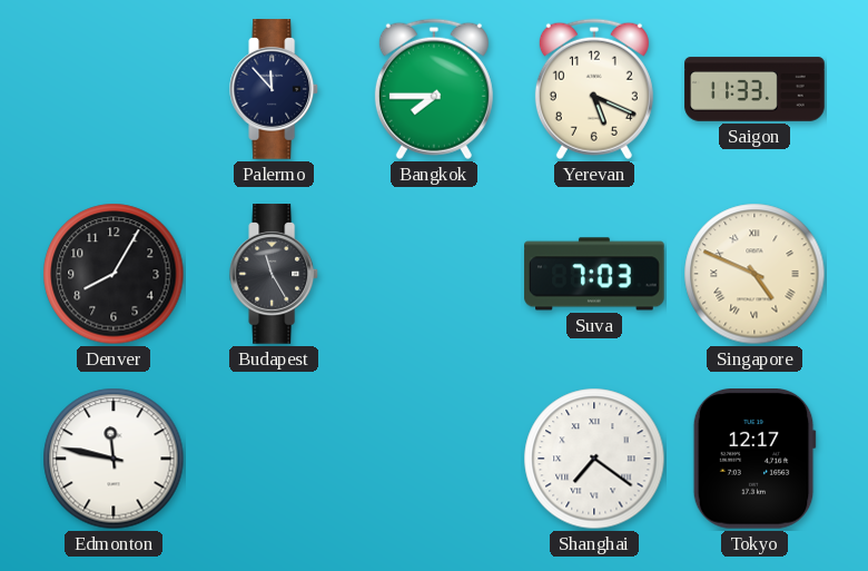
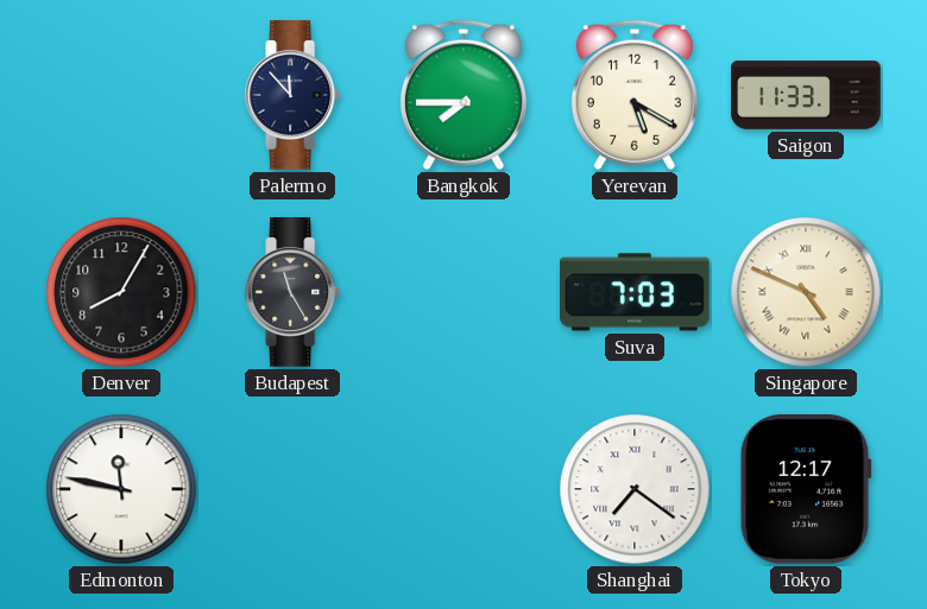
Yerevan: 5:19 -> 5:20
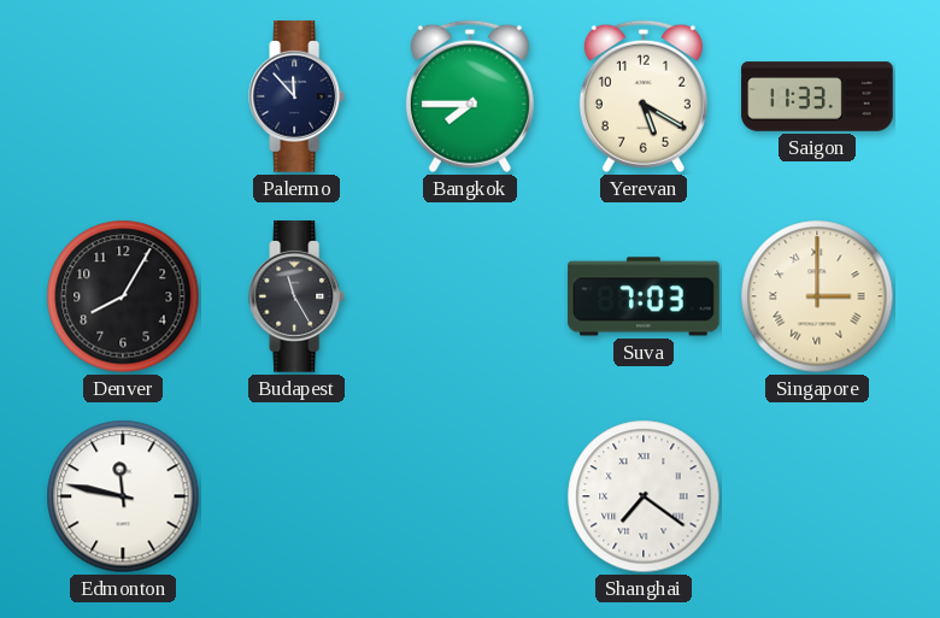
Singapore: 4:49 -> 3:00
Tokyo: 12:17 -> none
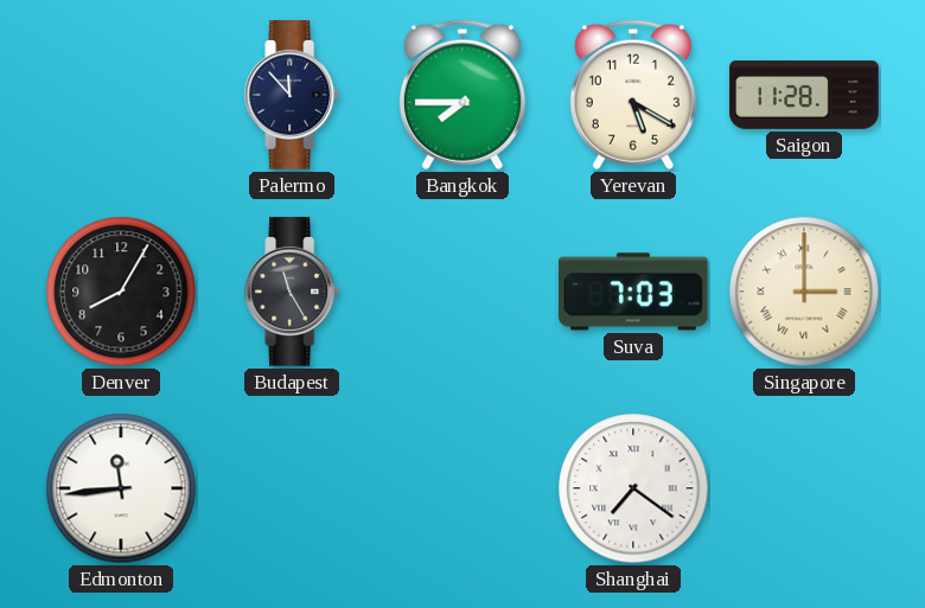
Saigon: 11:33 -> 11:28
Edmonton: 11:47 -> 11:44
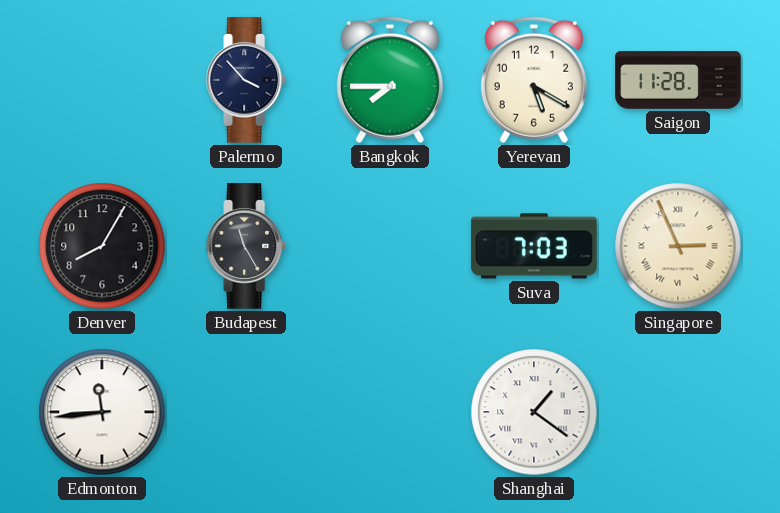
Palermo: 11:53 -> 3:53
Singapore: 3:00 -> 2:56
Shanghai: 7:21 -> 1:21
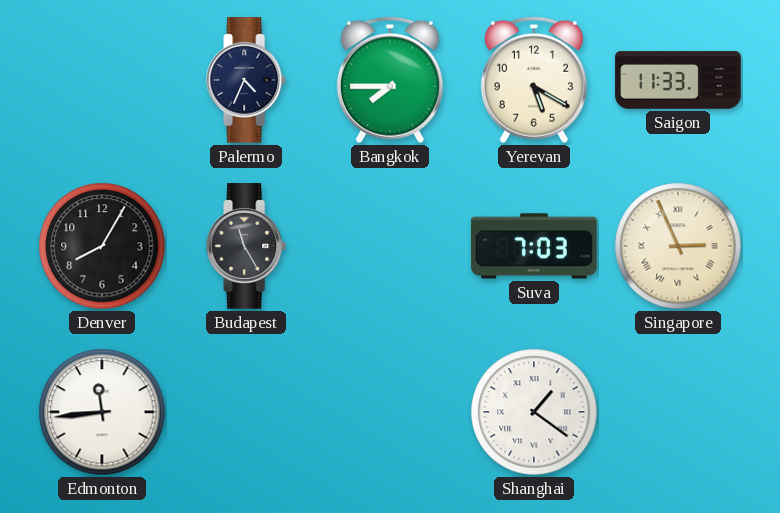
Palermo: 3:53 -> 4:34
Saigon: 11:28 -> 11:33
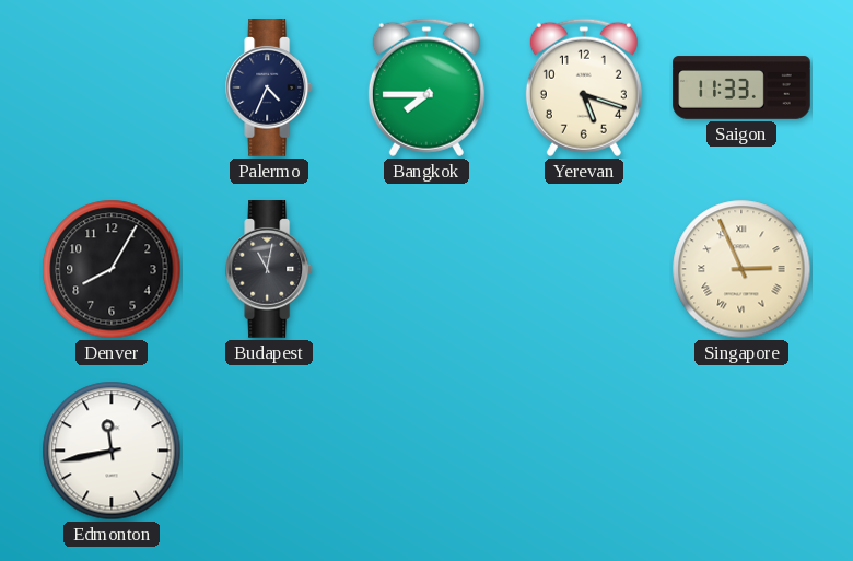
Yerevan: 5:20 -> 5:18
Budapest: 11:25 -> 11:02
Suva: 7:03 -> none
Edmonton: 11:44 -> 11:43
Shanghai: 1:21 -> none
